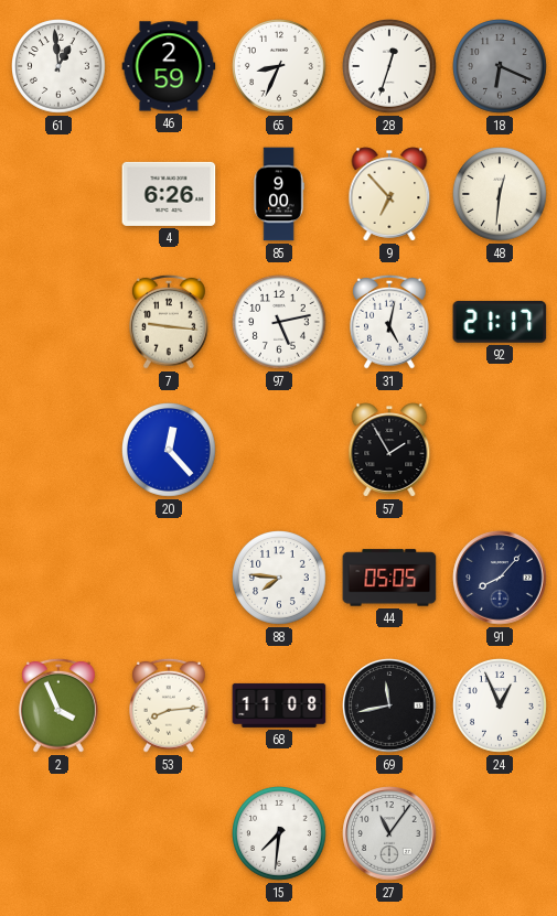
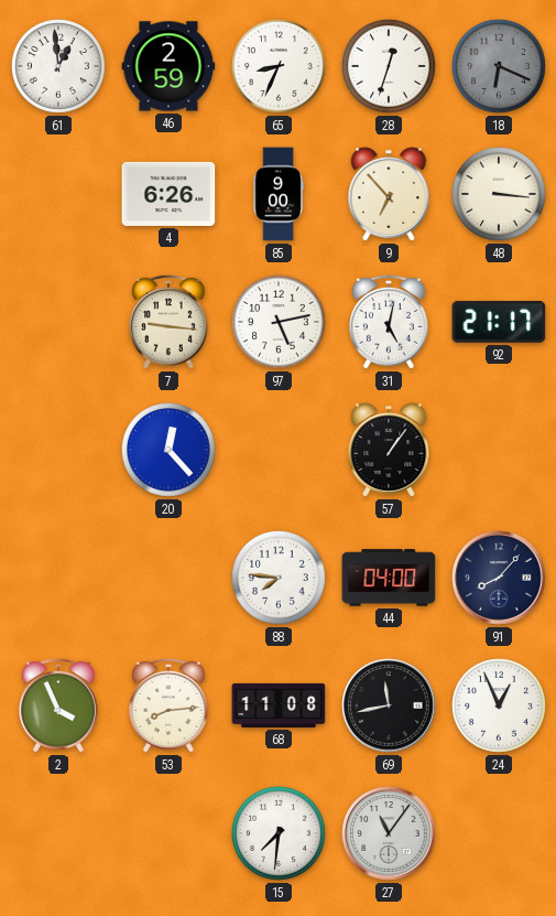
48: 12:31 -> 3:16
57: 1:55 -> 1:06
44: 05:05 -> 04:00
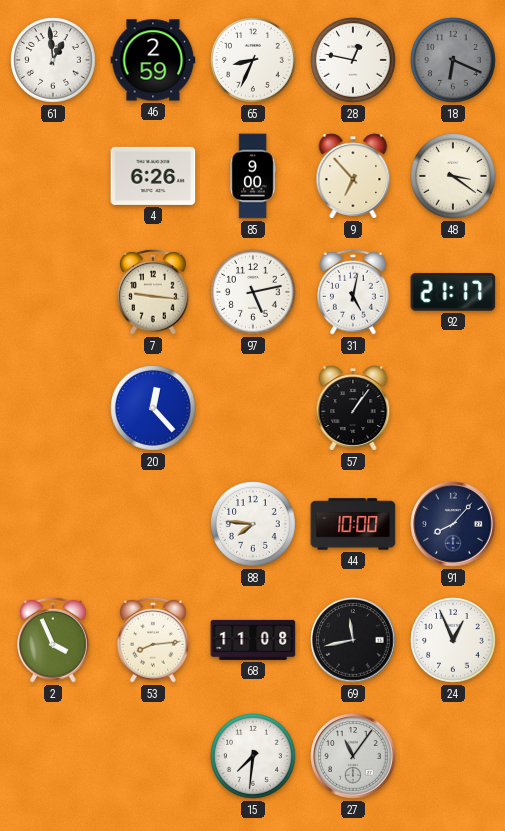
28: 12:33 -> 12:47
48: 3:16 -> 3:21
44: 04:00 -> 10:00
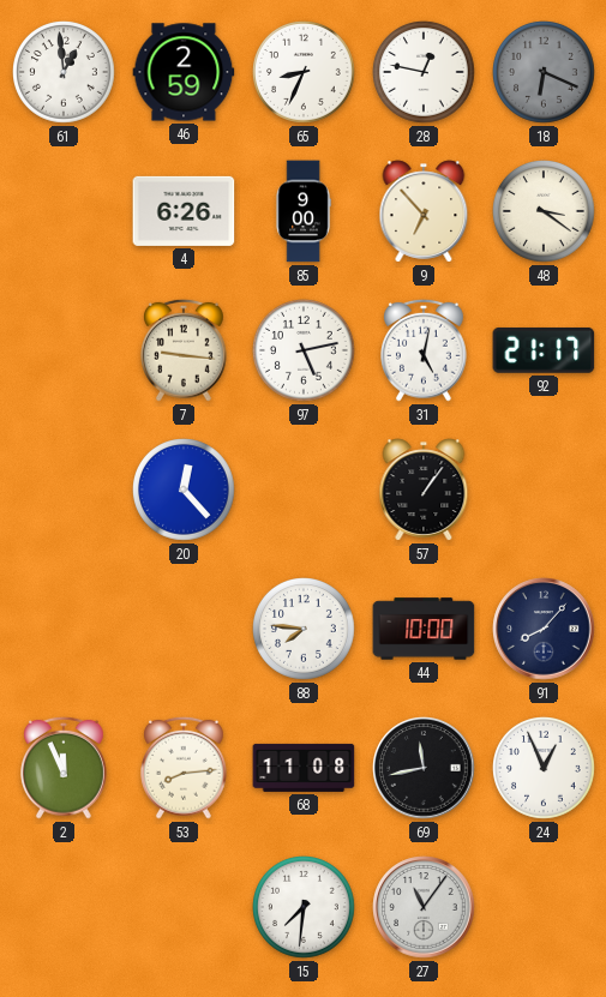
2: 3:56 -> 11:56
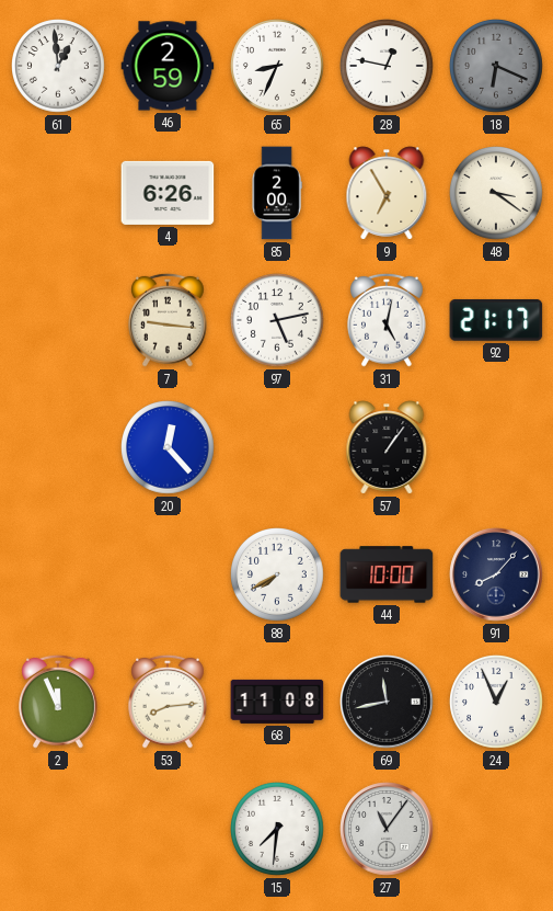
85: 9:00 -> 2:00
9: 6:53 -> 6:55
88: 7:46 -> 7:40
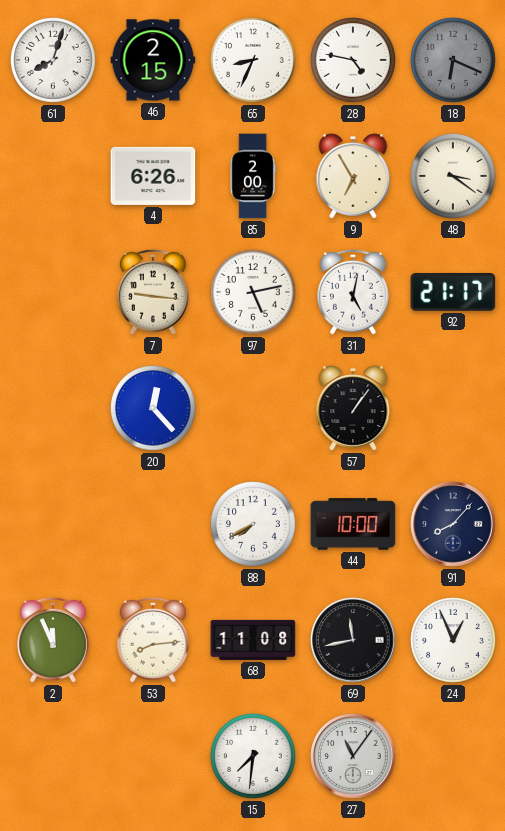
61: 12:59 -> 8:03
46: 2:59 -> 2:15
28: 12:47 -> 4:47
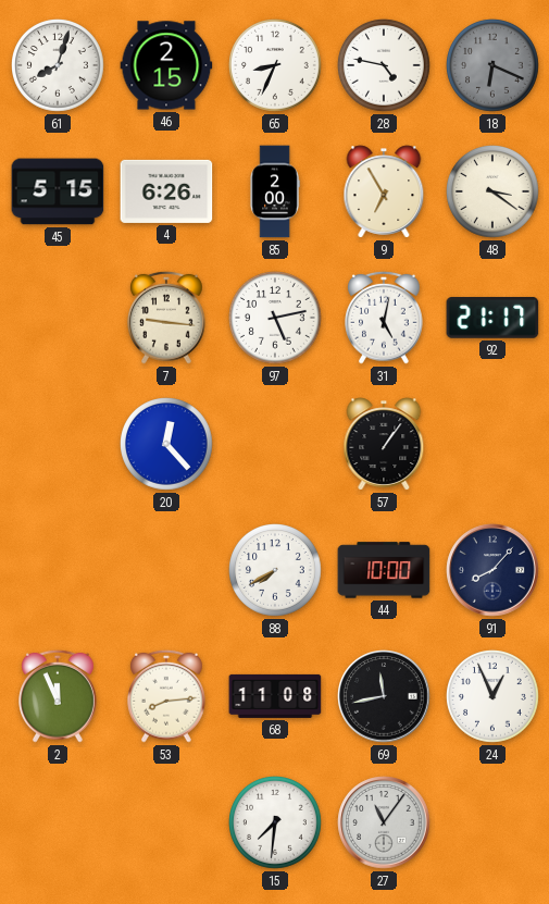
45: none -> 5:15
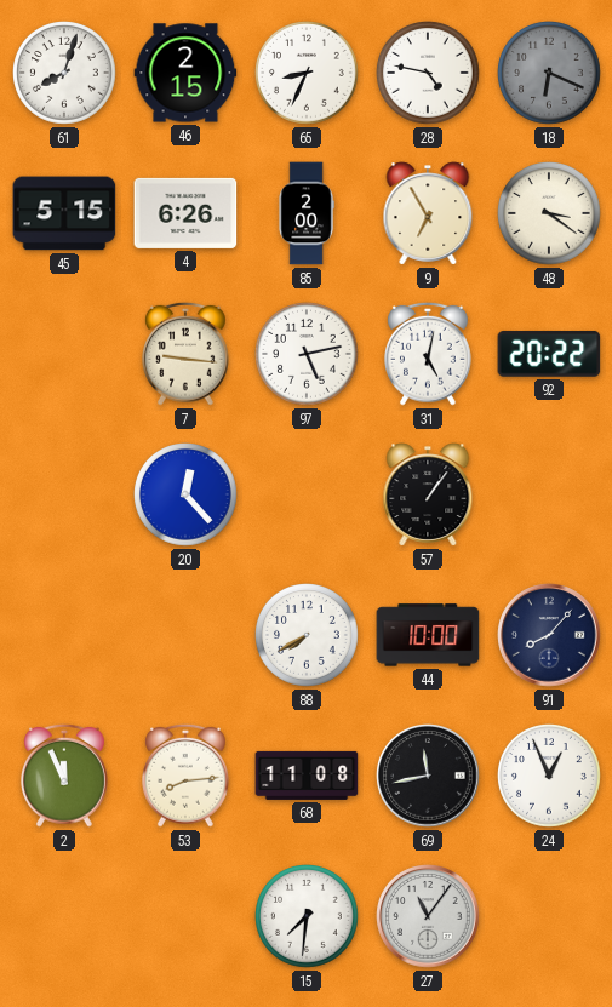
92: 21:17 -> 20:22
